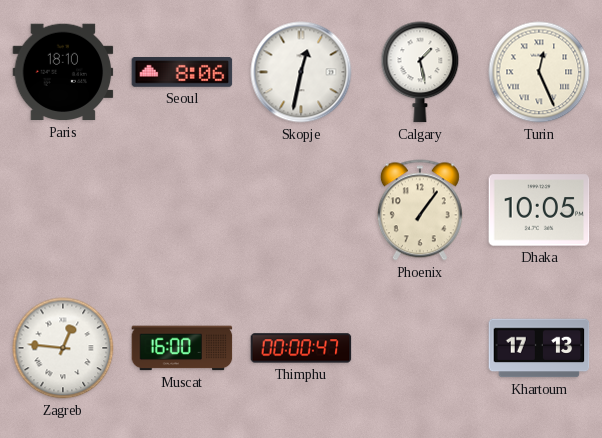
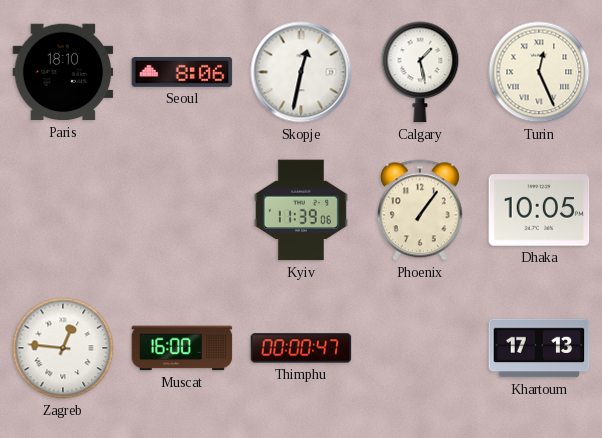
Kyiv: none -> 11:39
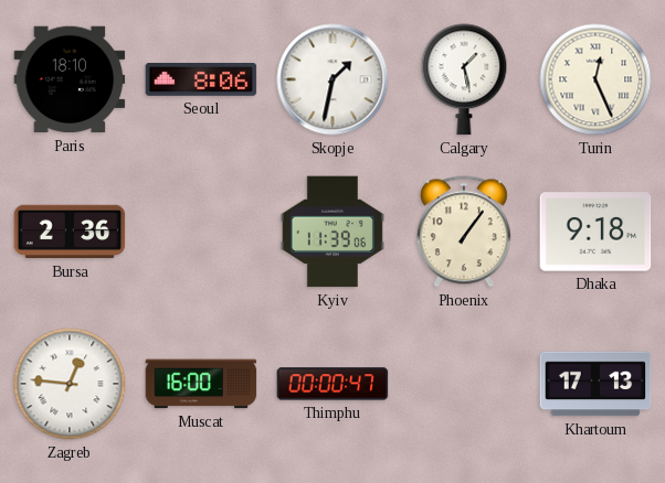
Skopje: 12:32 -> 1:32
Bursa: none -> 2:36
Dhaka: 10:05 -> 9:18
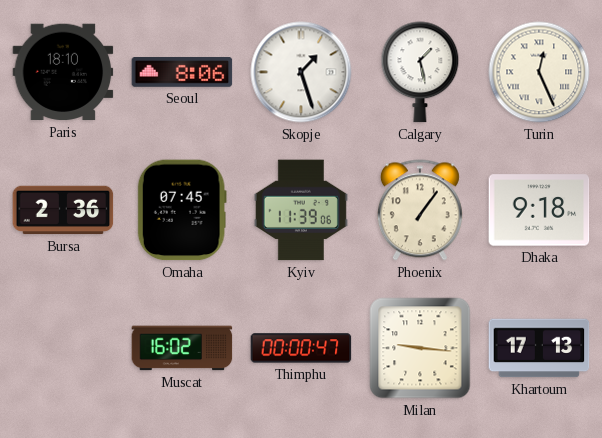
Skopje: 1:32 -> 1:27
Omaha: none -> 07:45
Zagreb: 12:46 -> none
Muscat: 16:00 -> 16:02
Milan: none -> 9:16
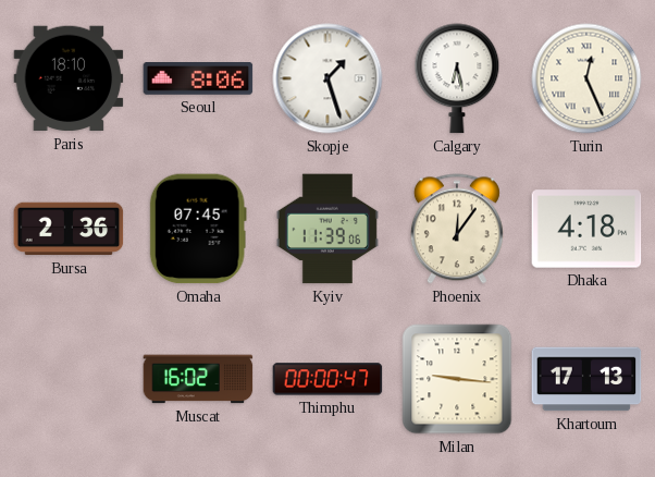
Calgary: 1:28 -> 6:28
Phoenix: 1:06 -> 12:06
Dhaka: 9:18 -> 4:18
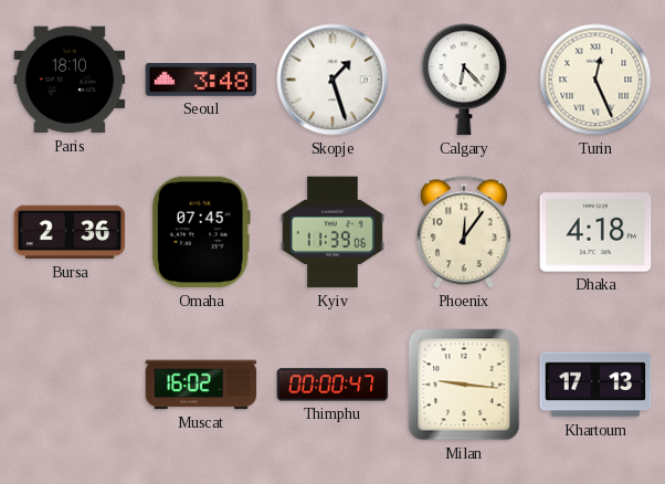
Seoul: 8:06 -> 3:48
Calgary: 6:28 -> 6:23
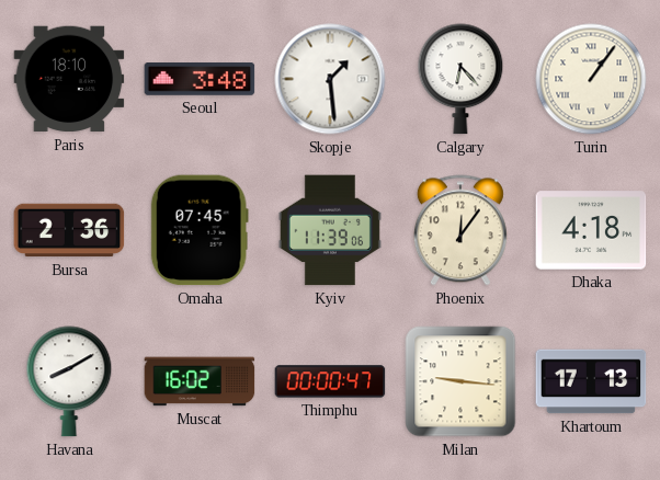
Skopje: 1:27 -> 1:29
Turin: 12:26 -> 1:06
Havana: none -> 8:10
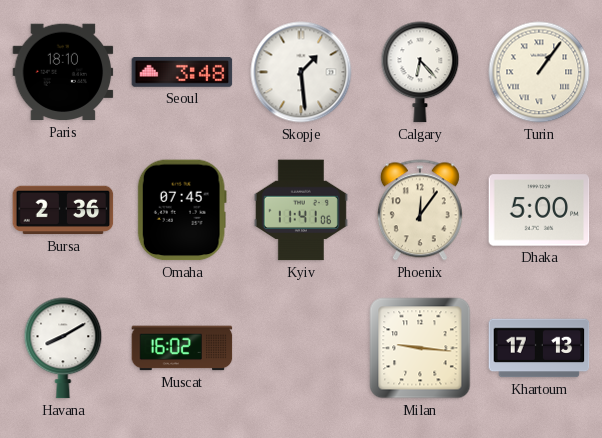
Kyiv: 11:39 -> 11:41
Dhaka: 4:18 -> 5:00
Thimphu: 00:00 -> none
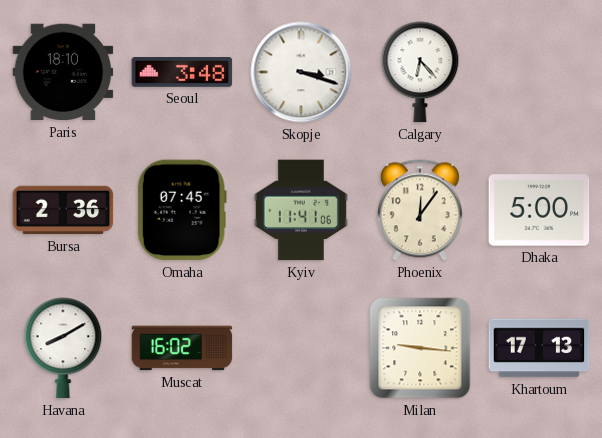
Skopje: 1:29 -> 3:18
Turin: 1:06 -> none
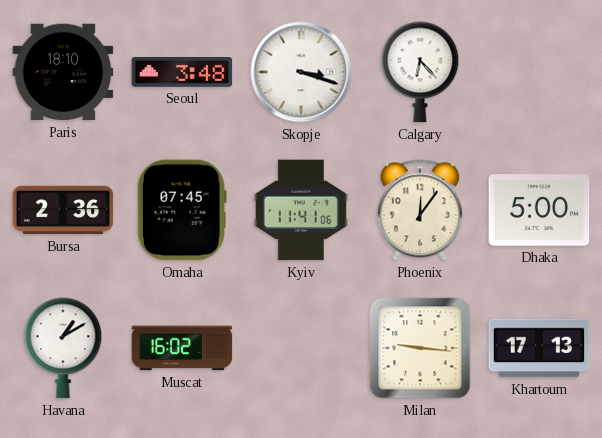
Havana: 8:10 -> 1:10
